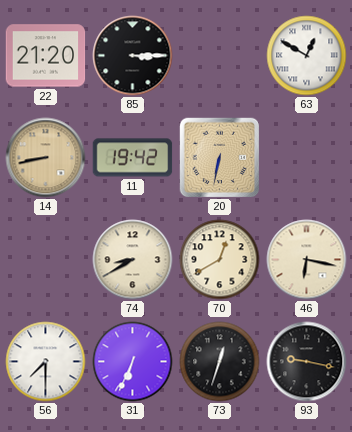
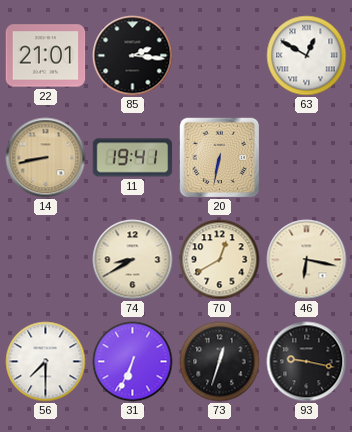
22: 21:20 -> 21:01
85: 3:15 -> 2:16
11: 19:42 -> 19:41
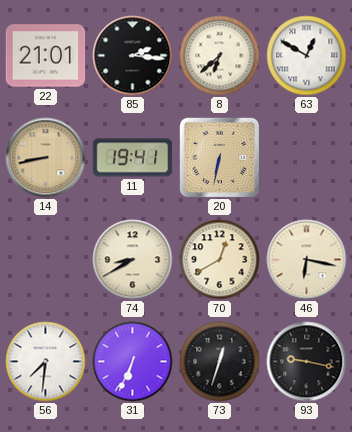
8: none -> 6:38
56: 7:30 -> 7:31
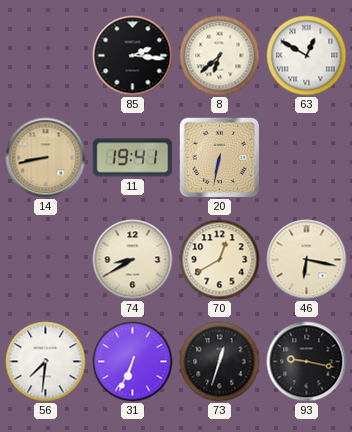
22: 21:01 -> none
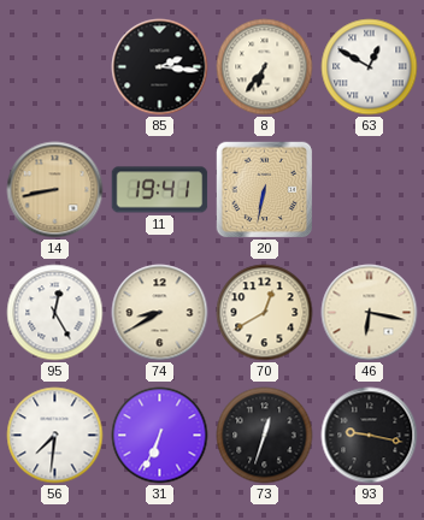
8: 6:38 -> 6:36
95: none -> 12:25
